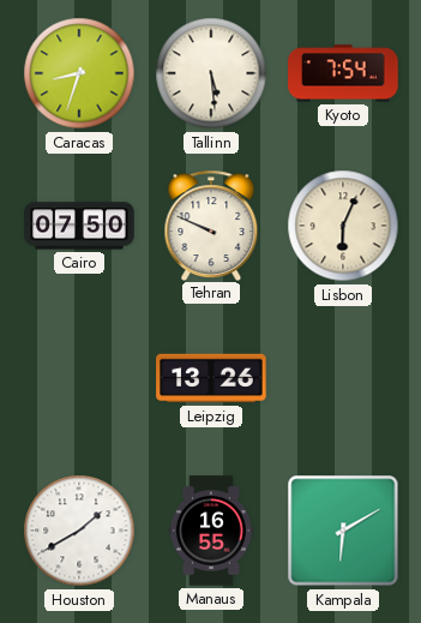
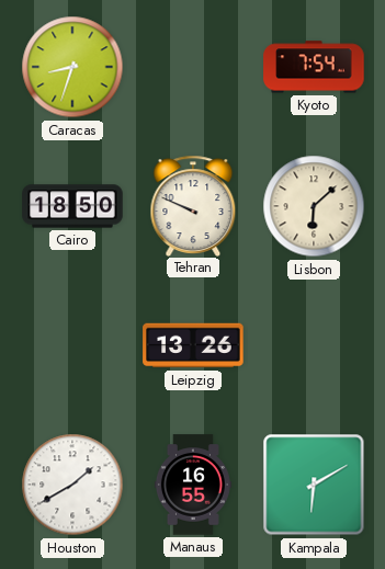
Tallinn: 5:29 -> none
Cairo: 07:50 -> 18:50
Lisbon: 6:04 -> 6:08
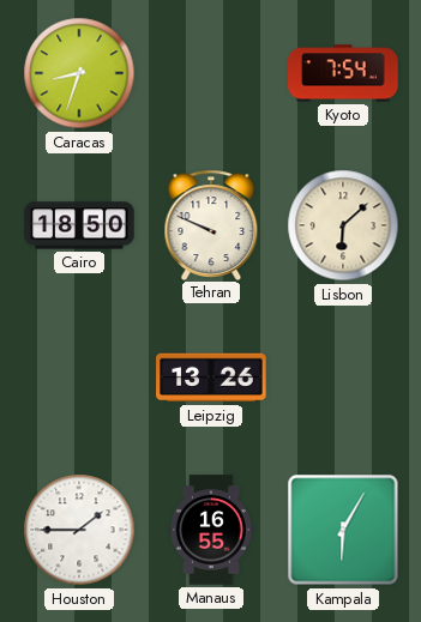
Houston: 1:40 -> 1:45
Kampala: 6:10 -> 6:05
